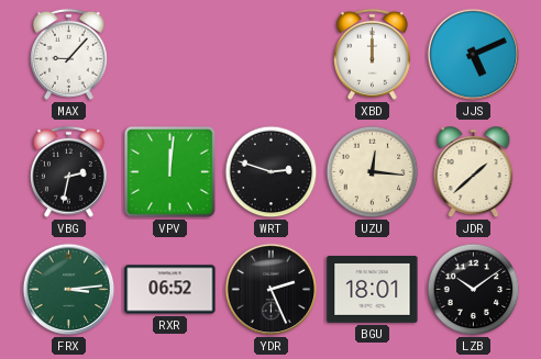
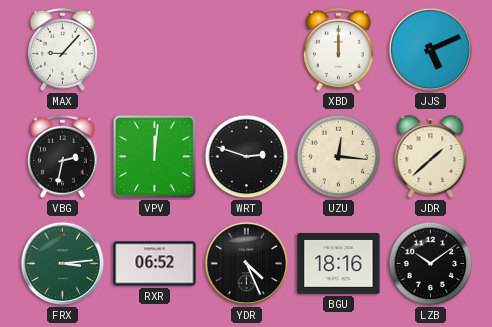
YDR: 2:26 -> 4:26
BGU: 18:01 -> 18:16
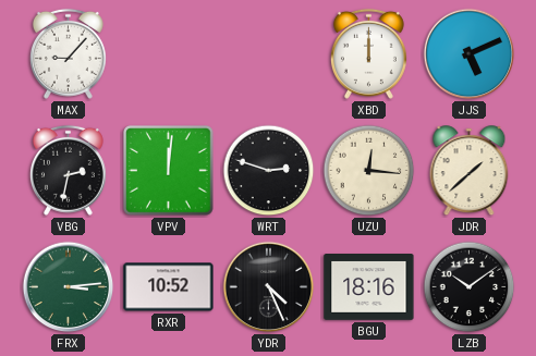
RXR: 06:52 -> 10:52
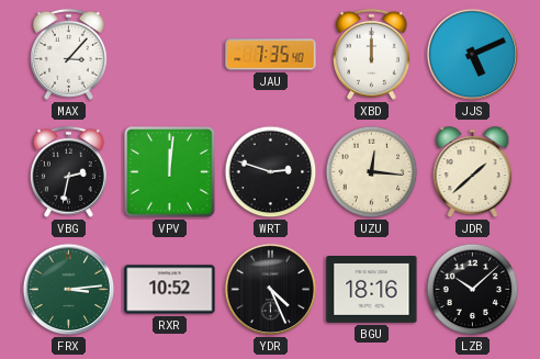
MAX: 9:07 -> 3:07
JAU: none -> 7:35
LZB: 10:09 -> 10:08
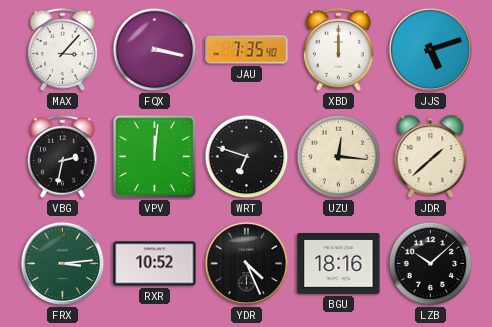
FQX: none -> 3:17
JJS: 5:11 -> 5:12
WRT: 2:48 -> 6:48
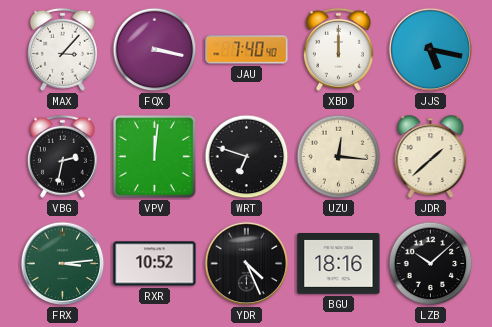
JAU: 7:35 -> 7:40
JJS: 5:12 -> 5:17
